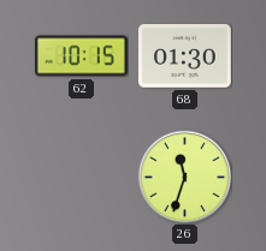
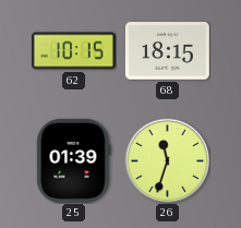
68: 01:30 -> 18:15
25: none -> 01:39
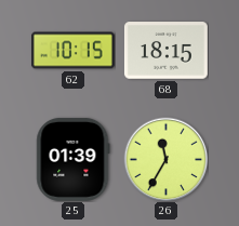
26: 11:33 -> 11:35
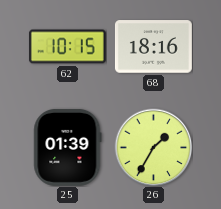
68: 18:15 -> 18:16
26: 11:35 -> 1:35
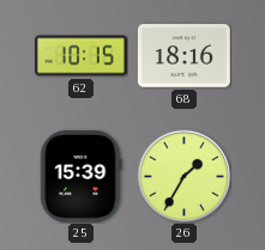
25: 01:39 -> 15:39
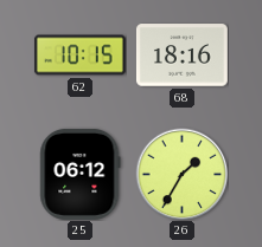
25: 15:39 -> 06:12
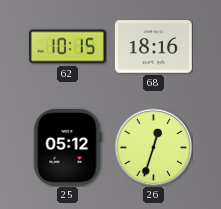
25: 06:12 -> 05:12
26: 1:35 -> 12:33
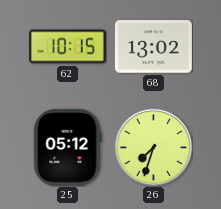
68: 18:16 -> 13:02
26: 12:33 -> 7:33
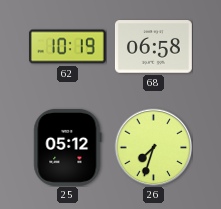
62: 10:15 -> 10:19
68: 13:02 -> 06:58
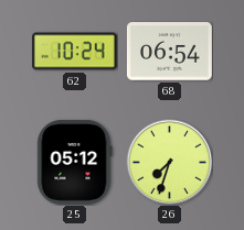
62: 10:19 -> 10:24
68: 06:58 -> 06:54
